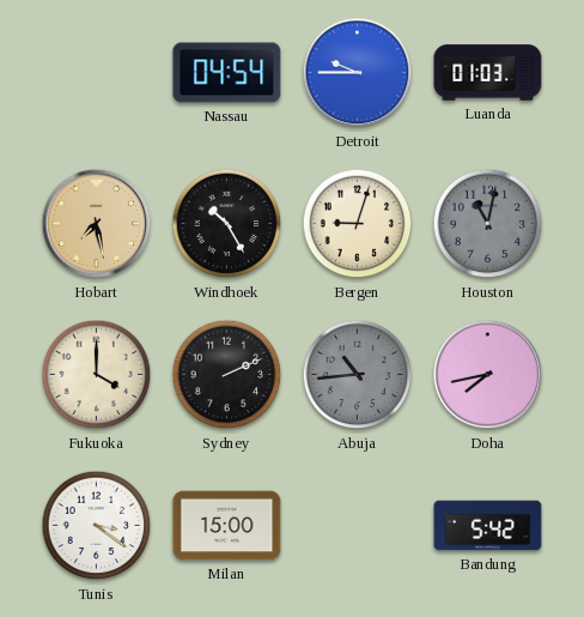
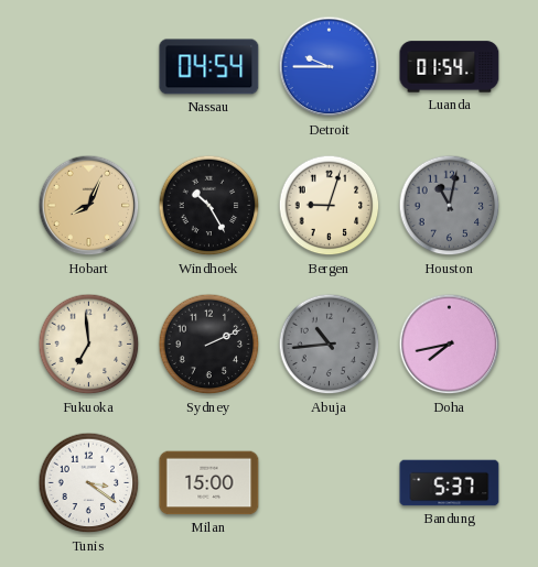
Luanda: 01:03 -> 01:54
Hobart: 7:28 -> 8:04
Fukuoka: 4:00 -> 6:59
Bandung: 5:42 -> 5:37
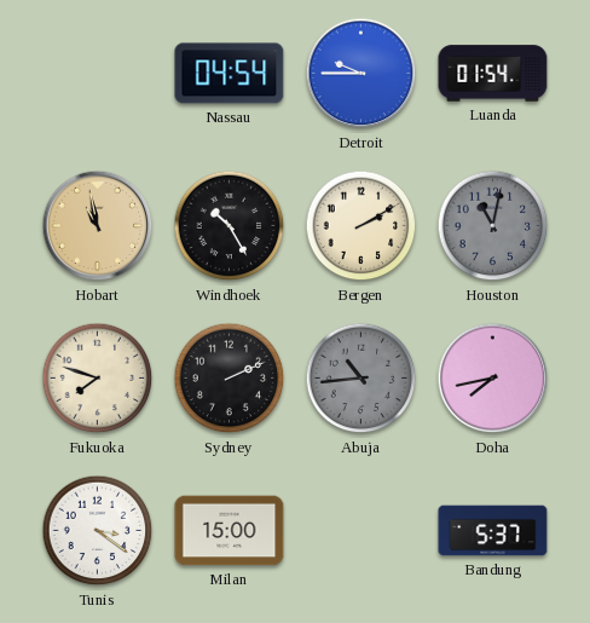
Hobart: 8:04 -> 10:58
Bergen: 9:03 -> 2:10
Fukuoka: 6:59 -> 7:48
